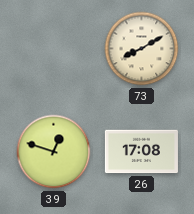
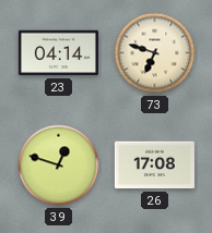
23: none -> 04:14
73: 8:10 -> 6:48
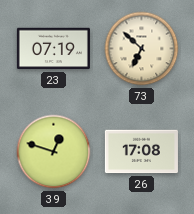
23: 04:14 -> 07:19
73: 6:48 -> 6:52
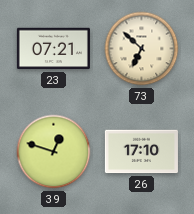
23: 07:19 -> 07:21
26: 17:08 -> 17:10
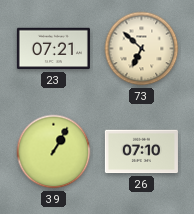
39: 12:48 -> 1:05
26: 17:10 -> 07:10
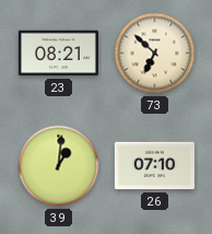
23: 07:21 -> 08:21
39: 1:05 -> 1:01
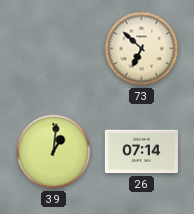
23: 08:21 -> none
26: 07:10 -> 07:14
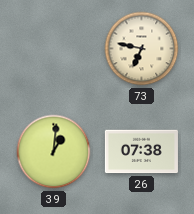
73: 6:52 -> 6:47
26: 07:14 -> 07:38
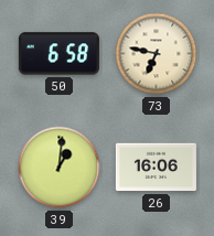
50: none -> 6:58
26: 07:38 -> 16:06
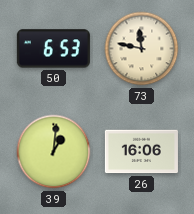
50: 6:58 -> 6:53
73: 6:47 -> 11:47
